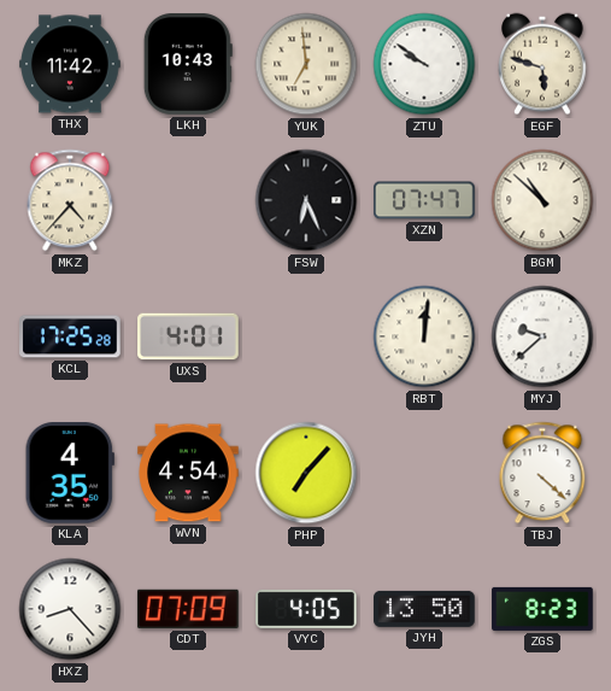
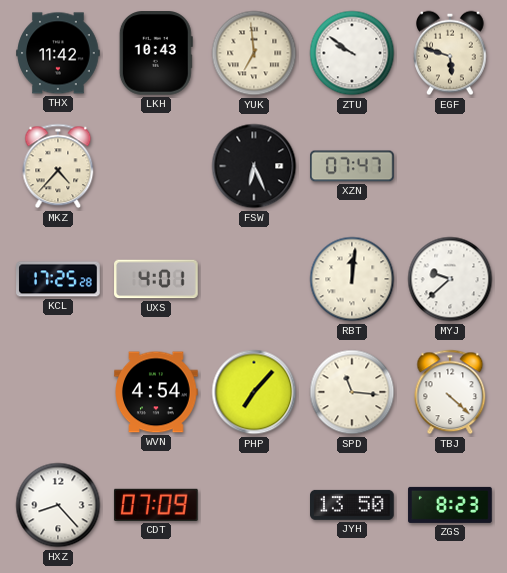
BGM: 10:52 -> none
KLA: 4:35 -> none
SPD: none -> 11:16
VYC: 4:05 -> none
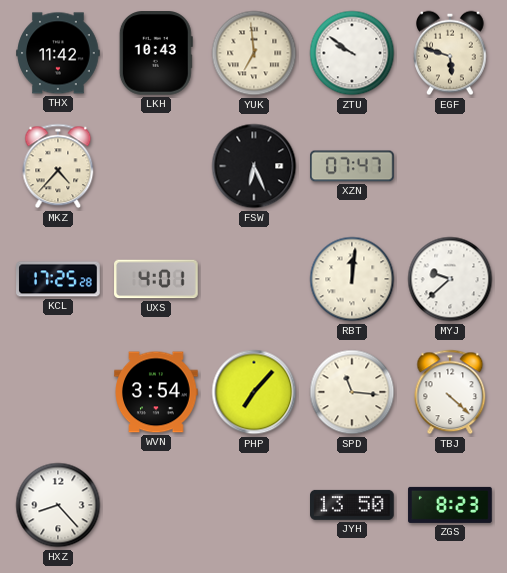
WVN: 4:54 -> 3:54
CDT: 07:09 -> none
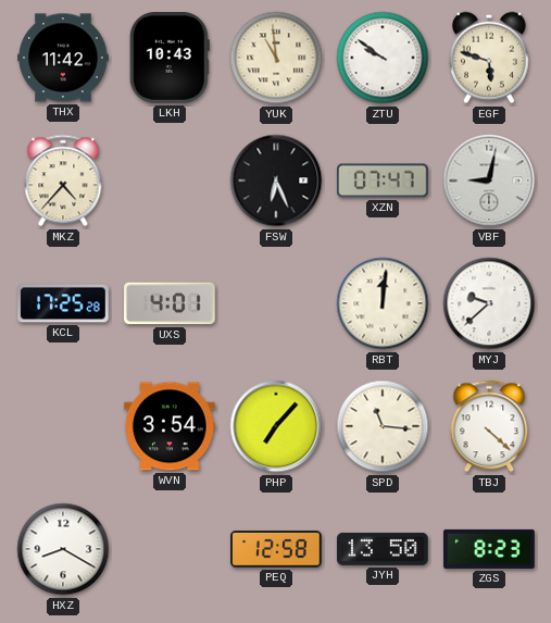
YUK: 6:59 -> 10:59
VBF: none -> 9:02
HXZ: 8:23 -> 8:20
PEQ: none -> 12:58
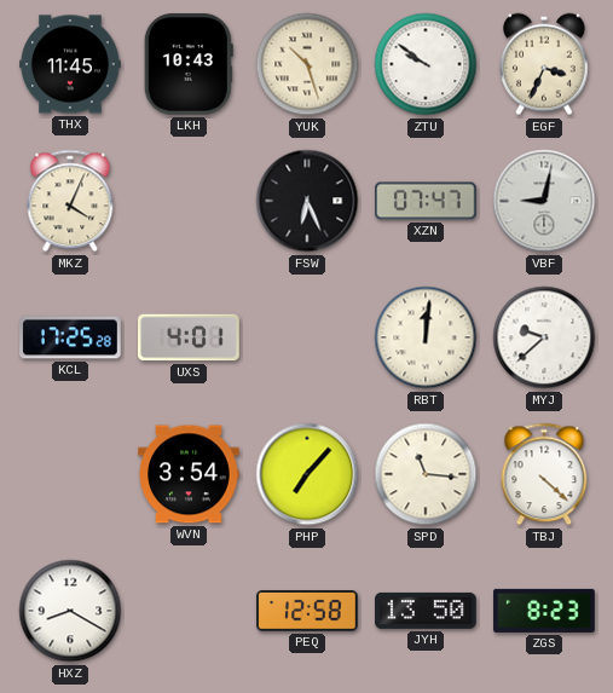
THX: 11:42 -> 11:45
YUK: 10:59 -> 10:27
EGF: 5:48 -> 3:34
MKZ: 4:37 -> 4:04
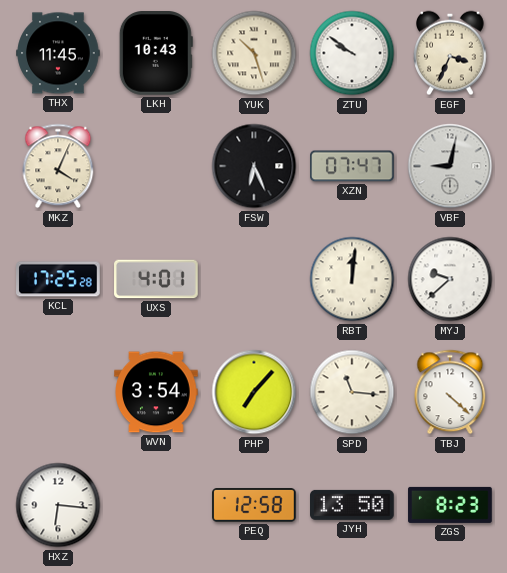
HXZ: 8:20 -> 6:16
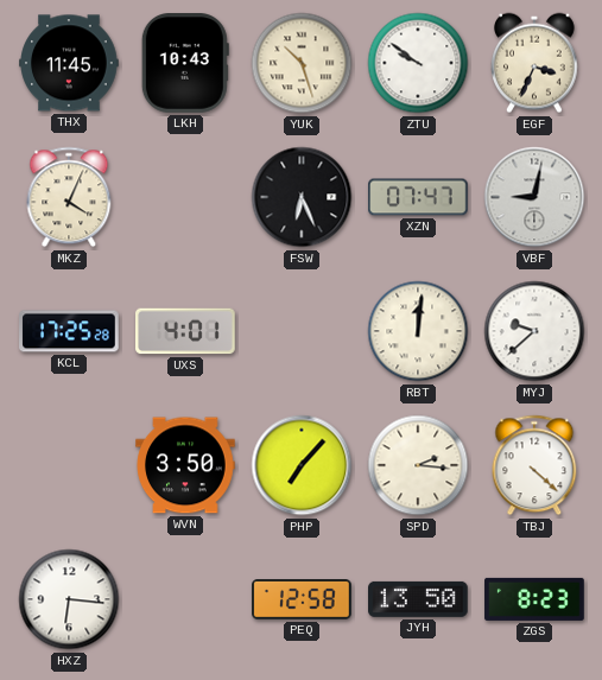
WVN: 3:54 -> 3:50
SPD: 11:16 -> 2:16
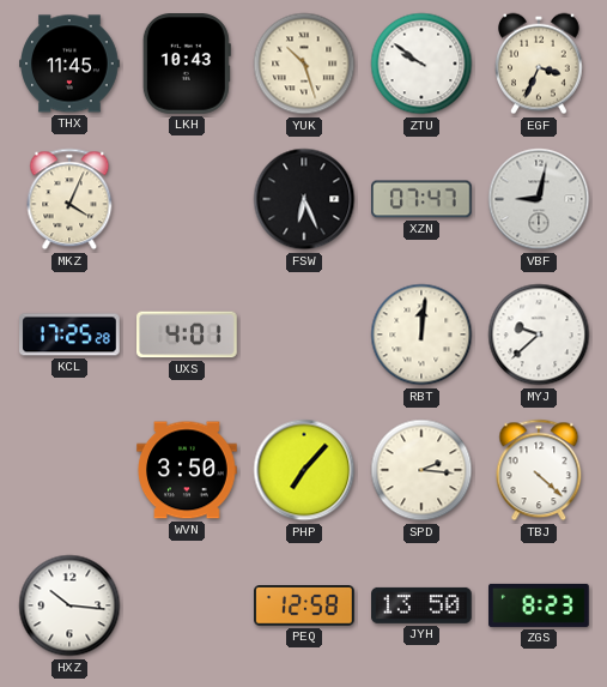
HXZ: 6:16 -> 10:16
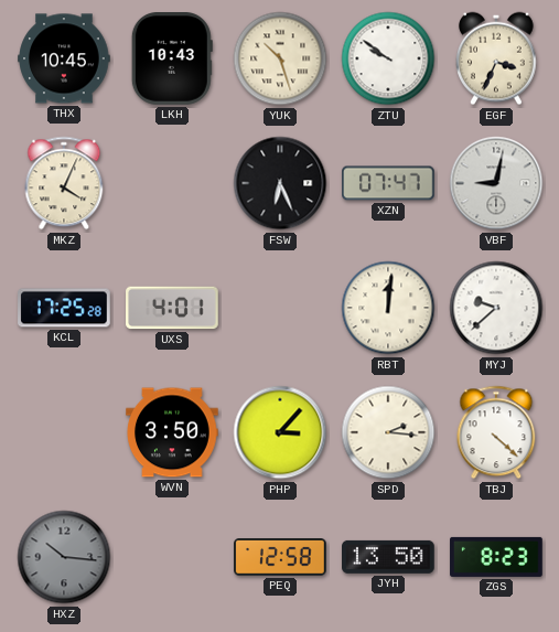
THX: 11:45 -> 10:45
PHP: 7:07 -> 3:07
HXZ dial: white -> grey
